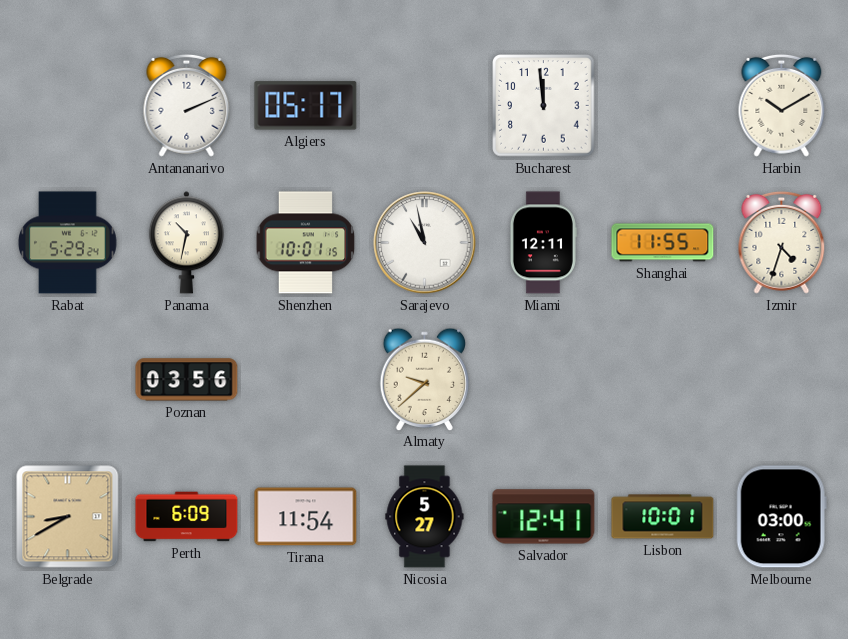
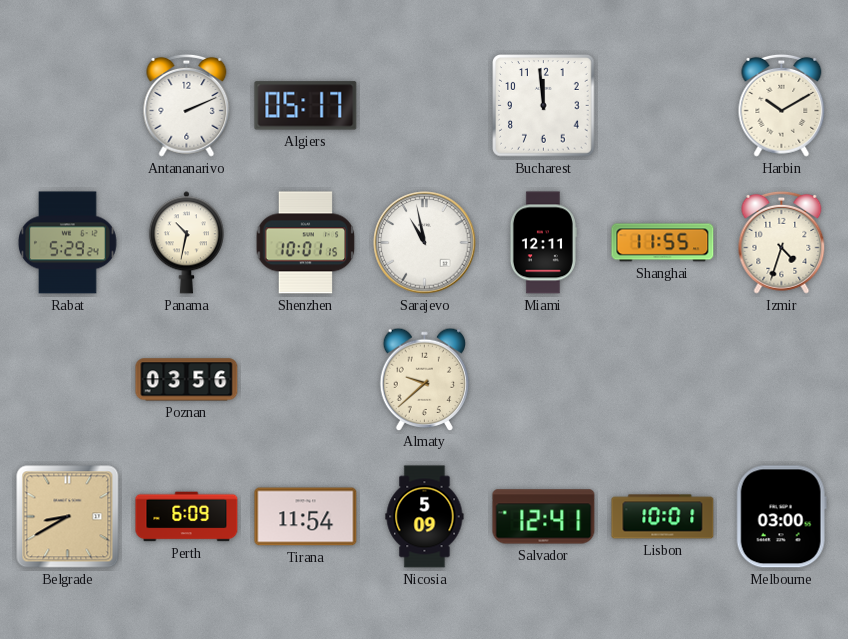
Nicosia: 5:27 -> 5:09
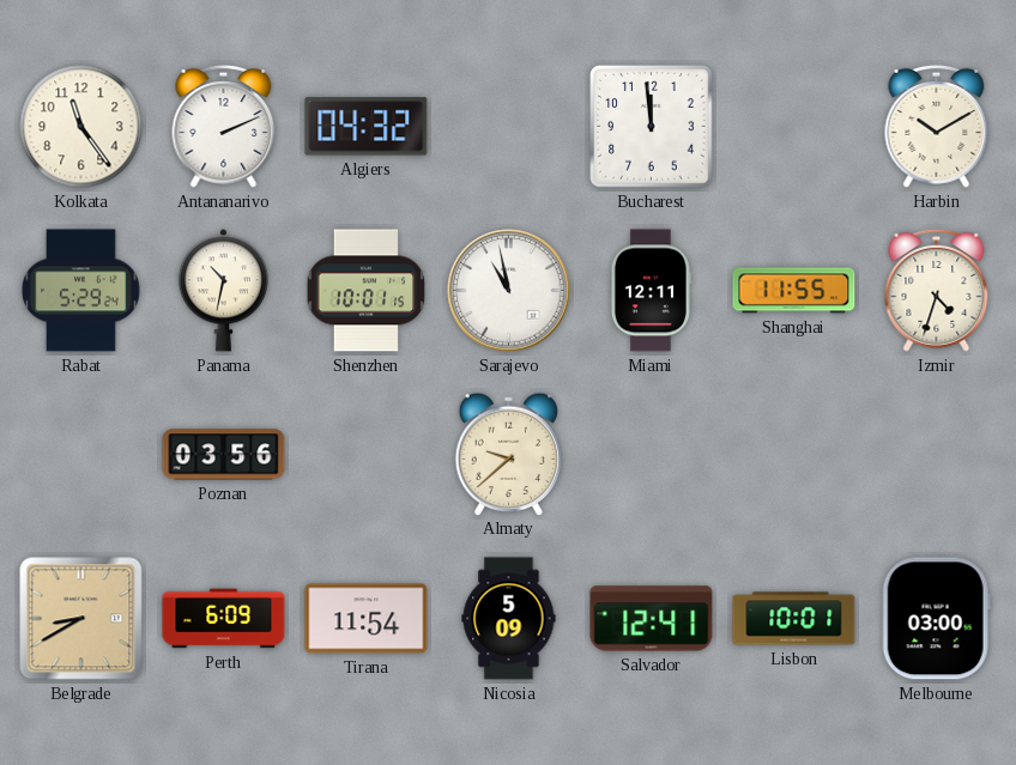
Kolkata: none -> 11:24
Algiers: 05:17 -> 04:32
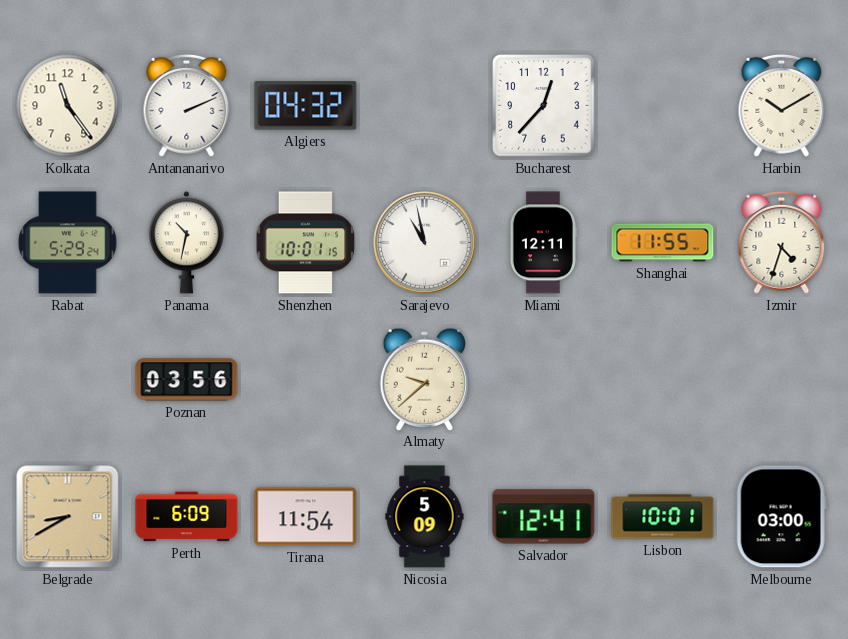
Bucharest: 11:59 -> 12:37
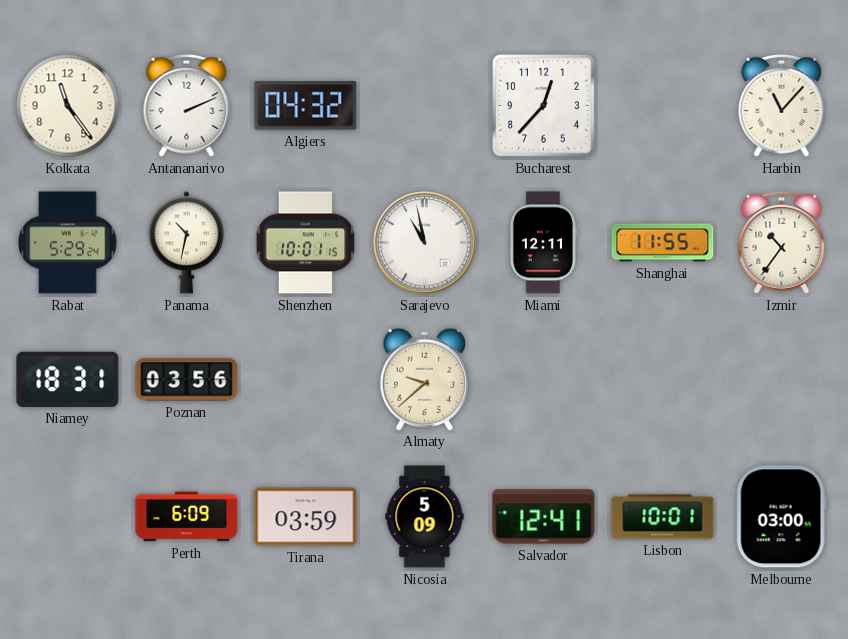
Harbin: 10:10 -> 11:07
Izmir: 4:33 -> 10:36
Niamey: none -> 18:31
Belgrade: 8:40 -> none
Tirana: 11:54 -> 03:59
